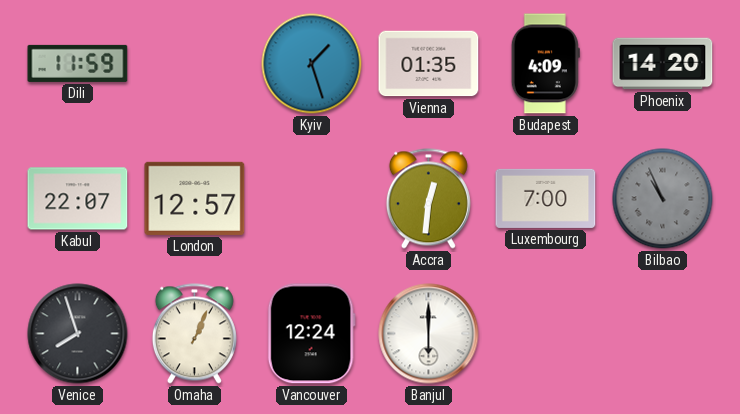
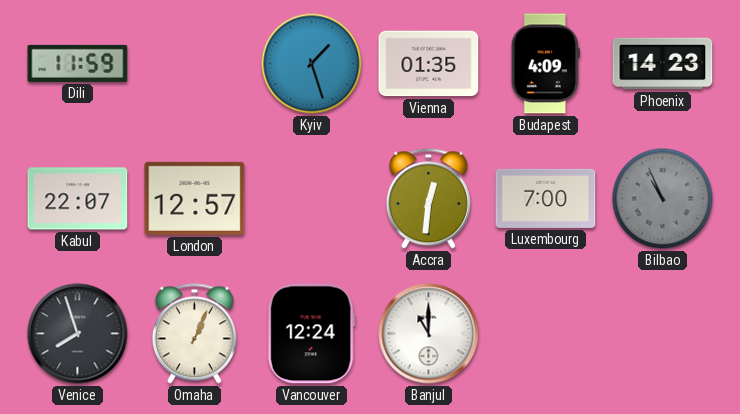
Phoenix: 14:20 -> 14:23
Banjul: 6:00 -> 11:00
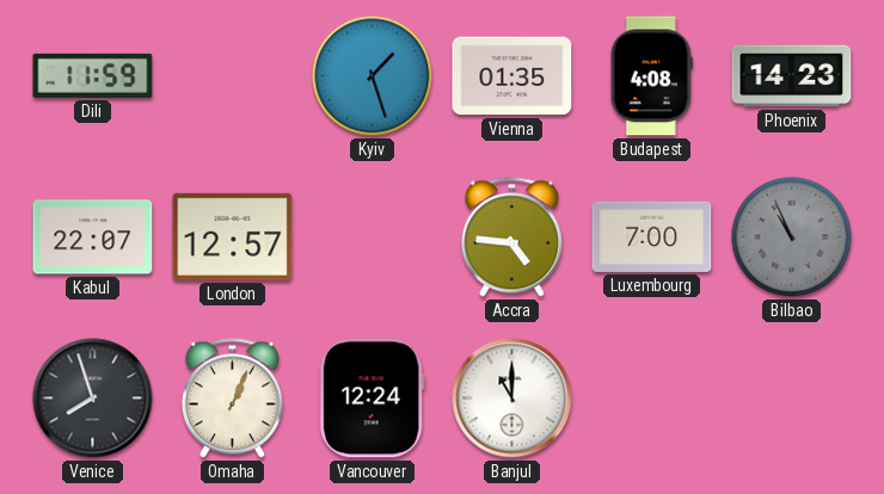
Budapest: 4:09 -> 4:08
Accra: 12:31 -> 4:46
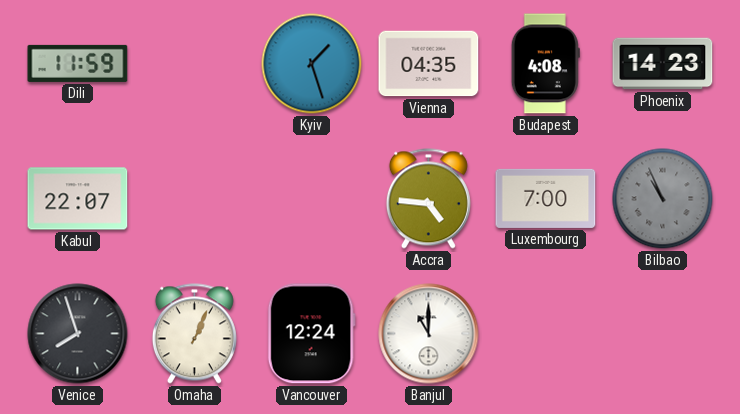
Vienna: 01:35 -> 04:35
London: 12:57 -> none
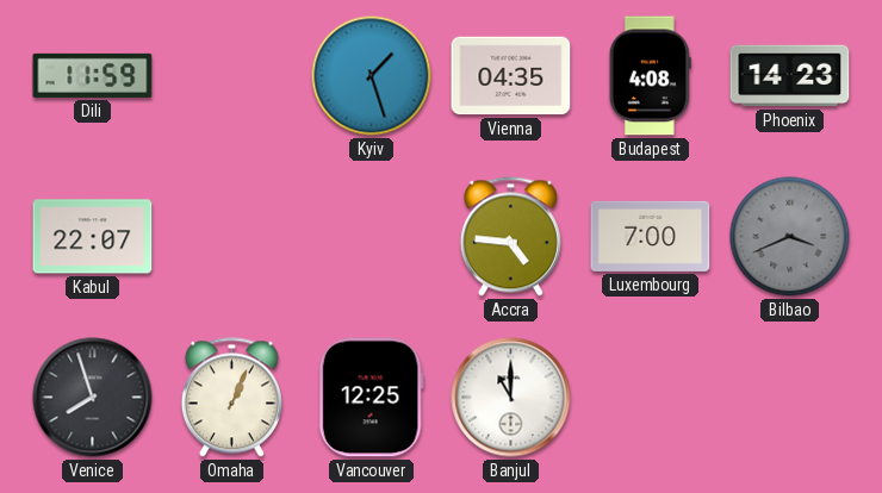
Bilbao: 10:56 -> 3:41
Vancouver: 12:24 -> 12:25
